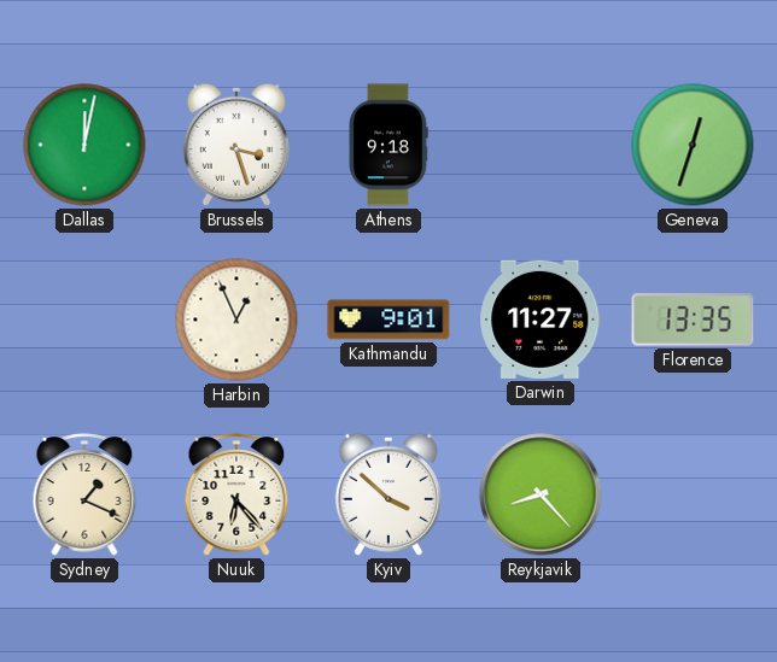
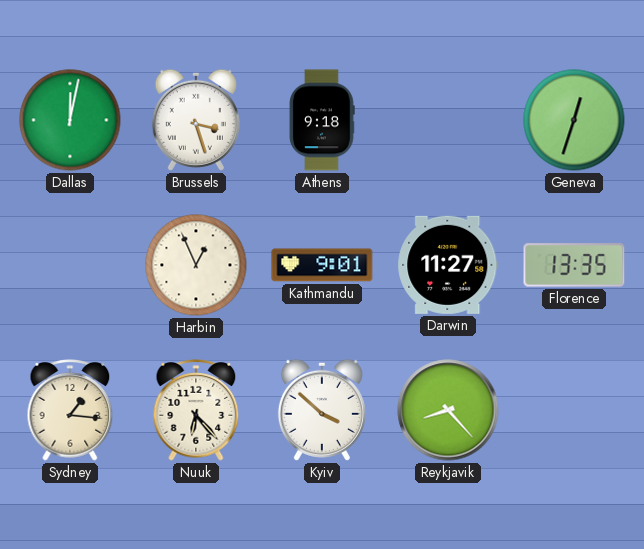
Sydney: 1:19 -> 1:16
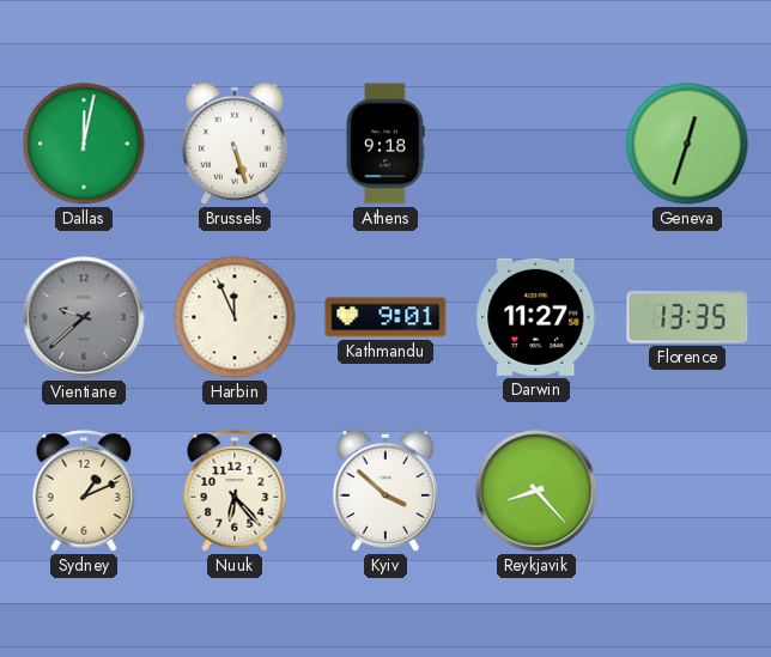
Brussels: 3:27 -> 5:27
Vientiane: none -> 9:38
Harbin: 12:56 -> 11:56
Sydney: 1:16 -> 1:11
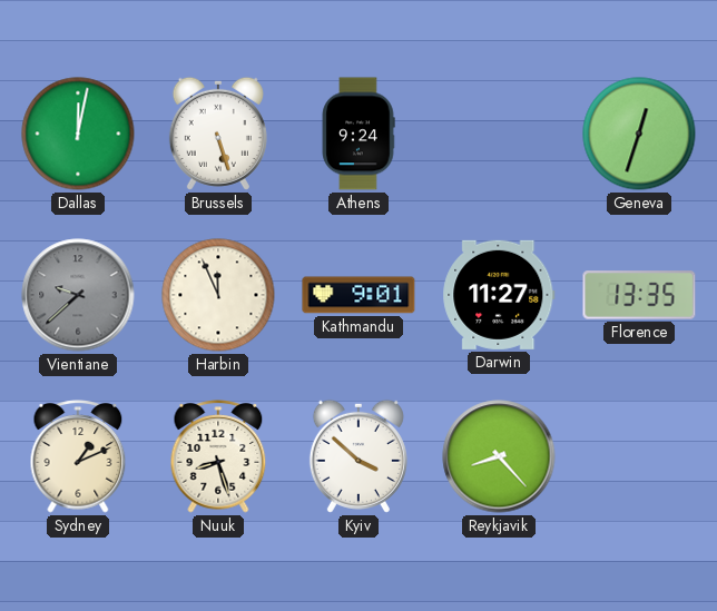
Athens: 9:18 -> 9:24
Nuuk: 6:23 -> 8:27
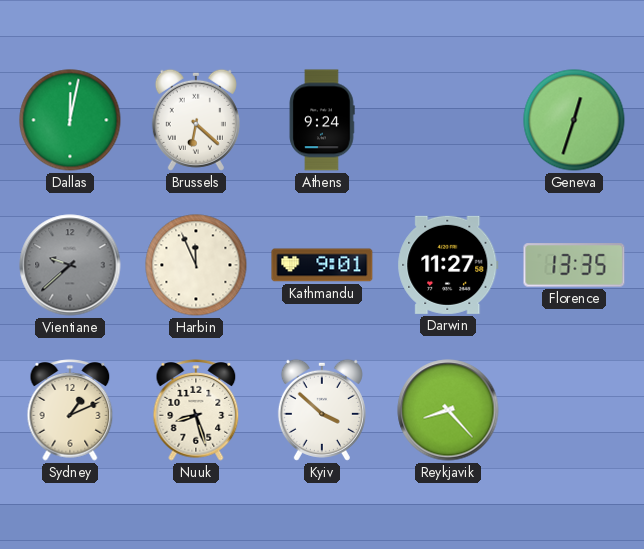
Brussels: 5:27 -> 6:22
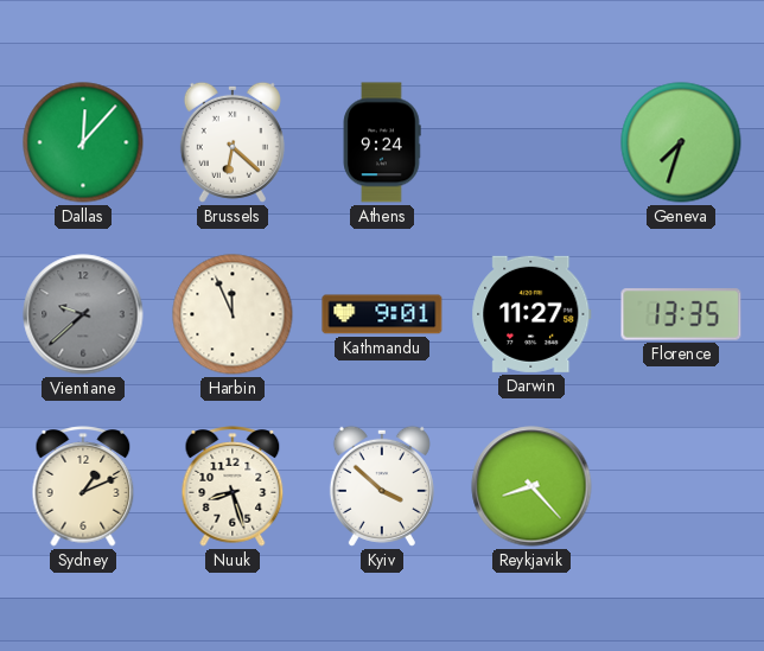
Dallas: 12:02 -> 12:07
Geneva: 12:33 -> 7:33
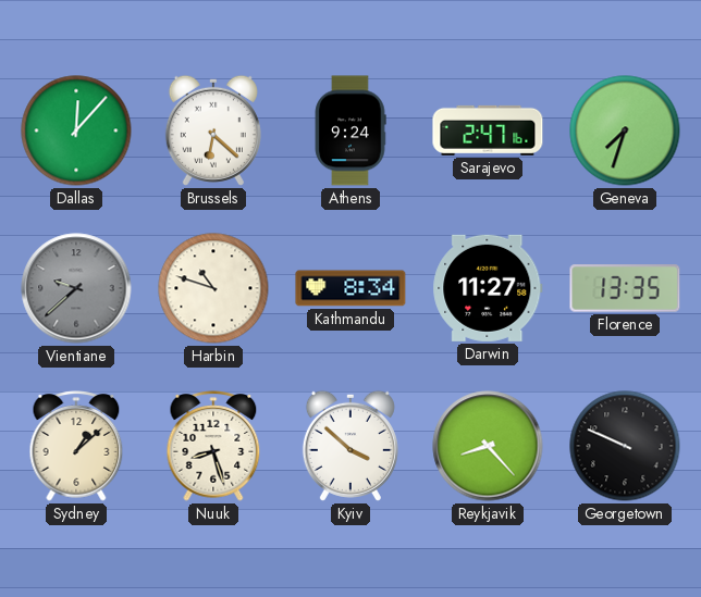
Sarajevo: none -> 2:47
Harbin: 11:56 -> 10:48
Kathmandu: 9:01 -> 8:34
Sydney: 1:11 -> 1:08
Georgetown: none -> 9:49
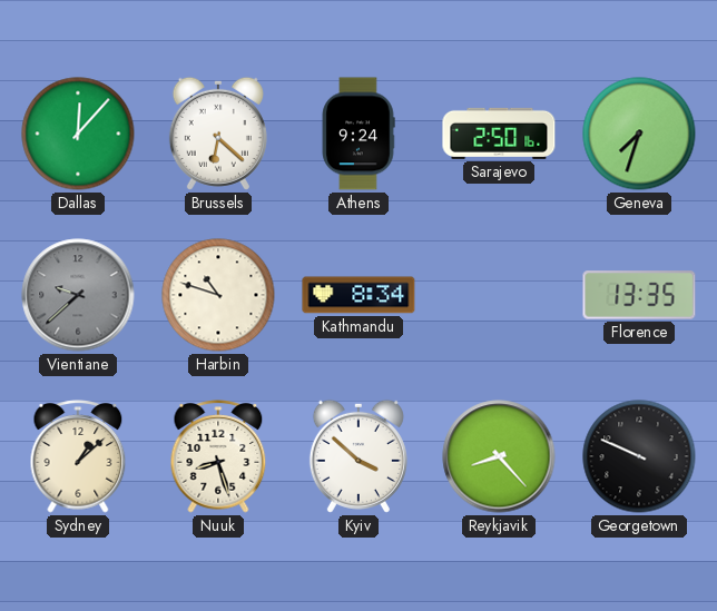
Sarajevo: 2:47 -> 2:50
Darwin: 11:27 -> none
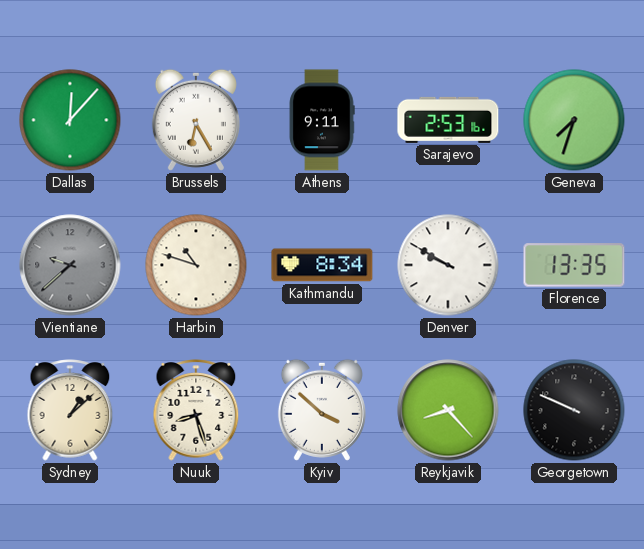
Brussels: 6:22 -> 6:25
Athens: 9:24 -> 9:11
Sarajevo: 2:50 -> 2:53
Denver: none -> 9:50
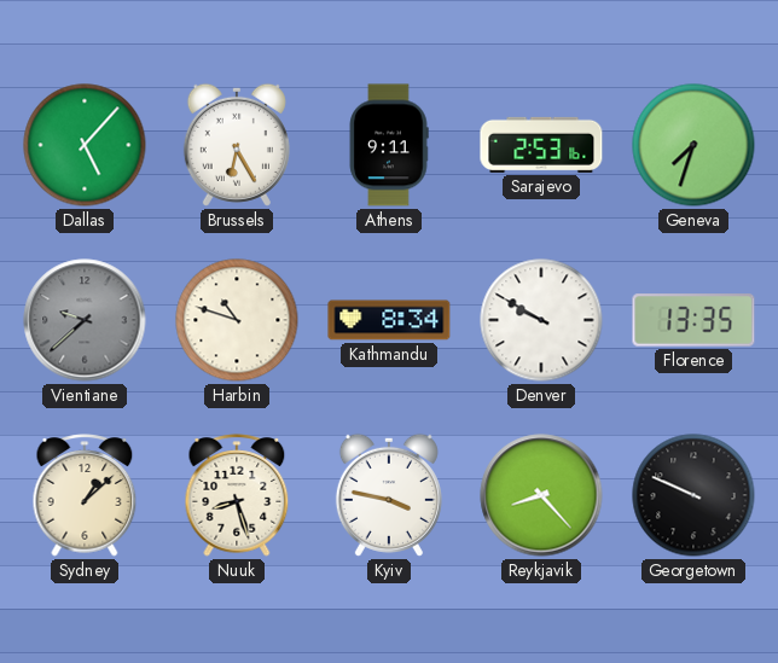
Dallas: 12:07 -> 5:07
Kyiv: 3:52 -> 3:47
